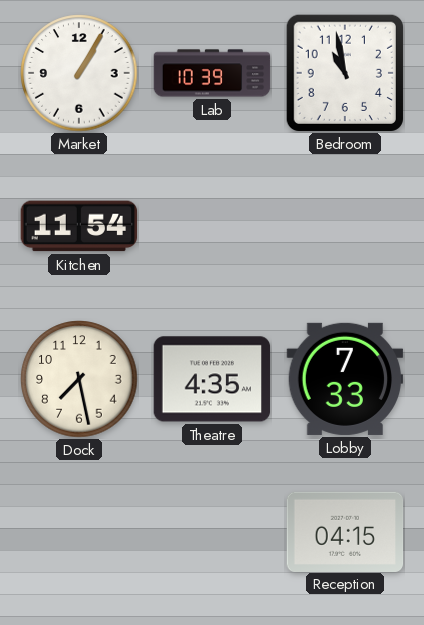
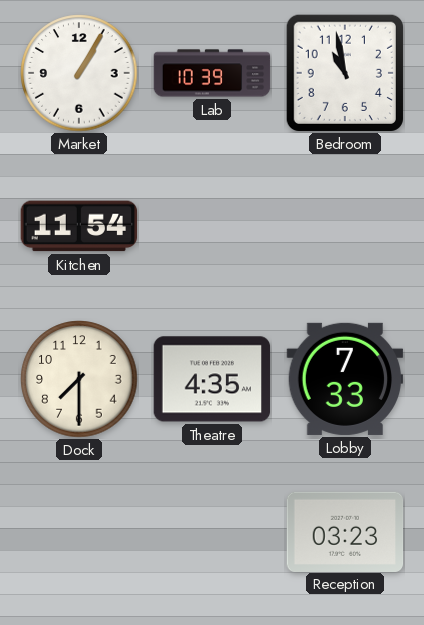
Dock: 7:28 -> 7:30
Reception: 04:15 -> 03:23
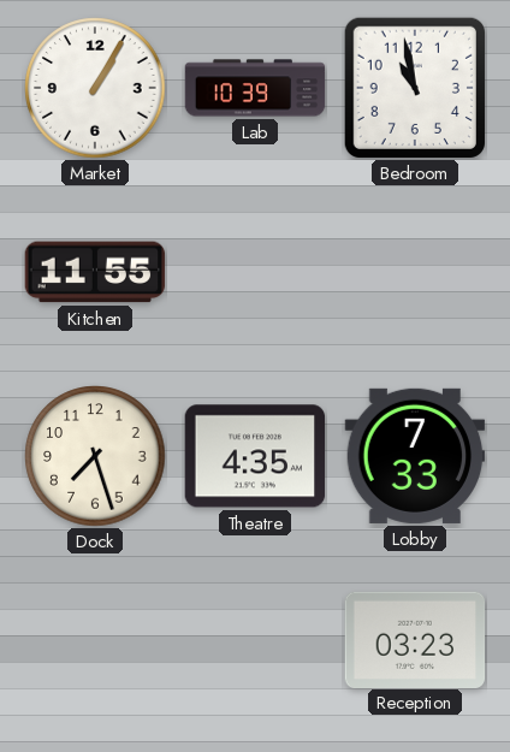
Kitchen: 11:54 -> 11:55
Dock: 7:30 -> 7:27
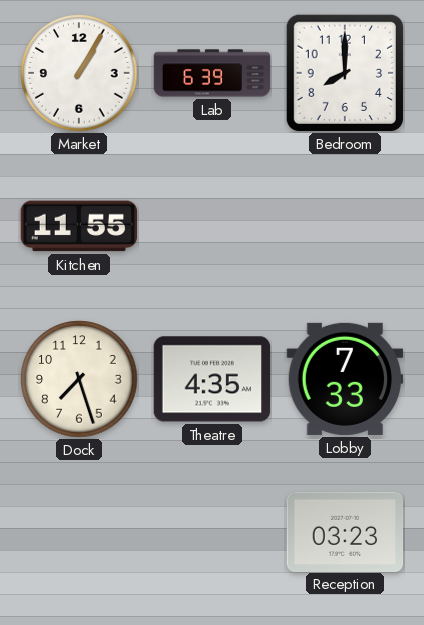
Lab: 10:39 -> 6:39
Bedroom: 10:58 -> 8:00
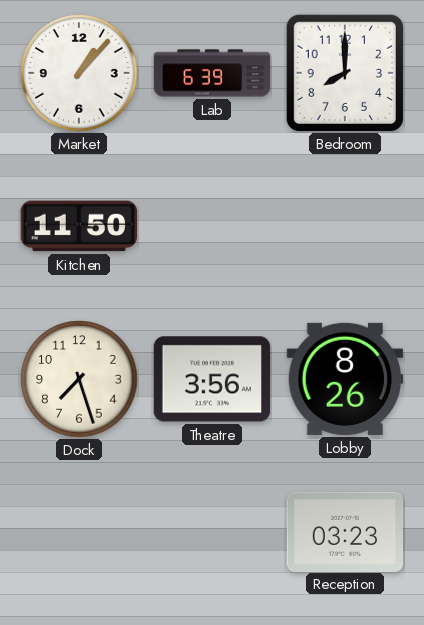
Market: 1:05 -> 1:07
Kitchen: 11:55 -> 11:50
Theatre: 4:35 -> 3:56
Lobby: 7:33 -> 8:26
